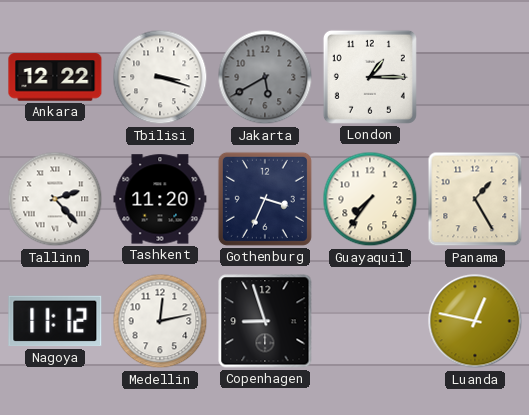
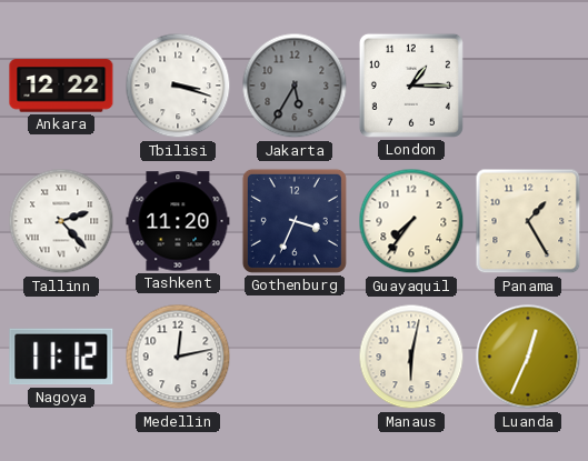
Jakarta: 5:40 -> 5:35
Copenhagen: 8:57 -> none
Manaus: none -> 6:02
Luanda: 12:47 -> 12:34
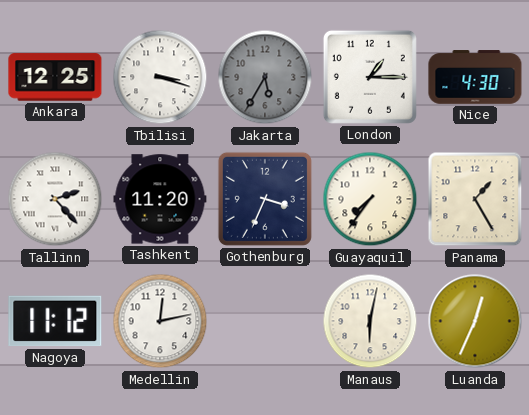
Ankara: 12:22 -> 12:25
Nice: none -> 4:30
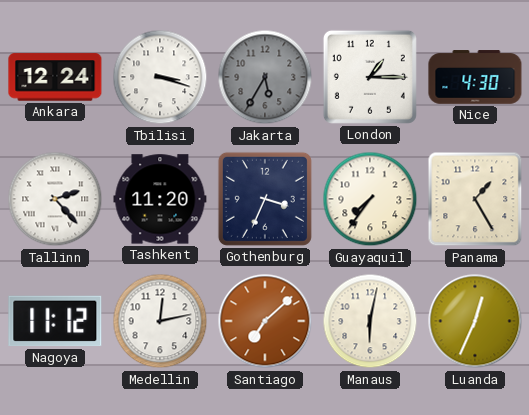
Ankara: 12:25 -> 12:24
Santiago: none -> 7:08
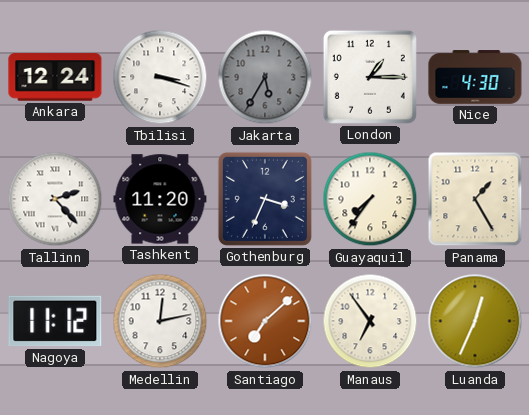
Manaus: 6:02 -> 6:54
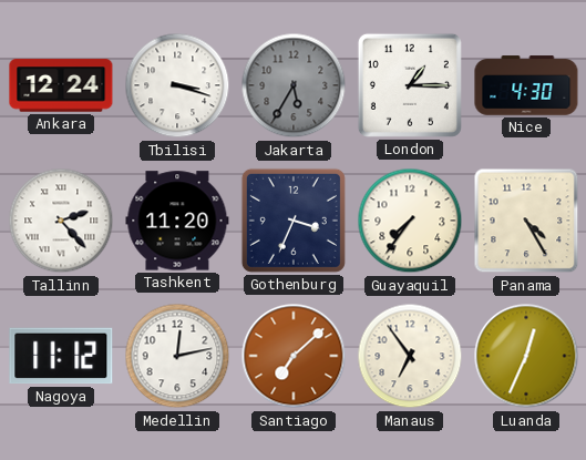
Panama: 1:25 -> 4:25
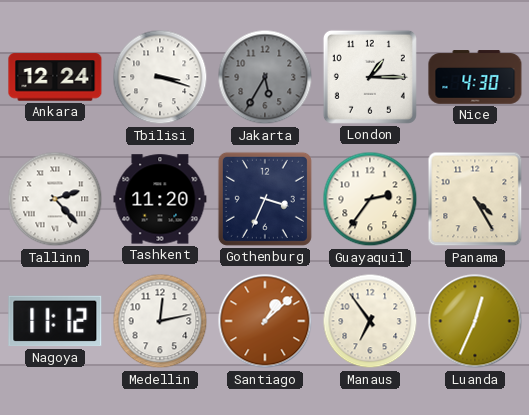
Guayaquil: 7:36 -> 2:36
Santiago: 7:08 -> 1:08
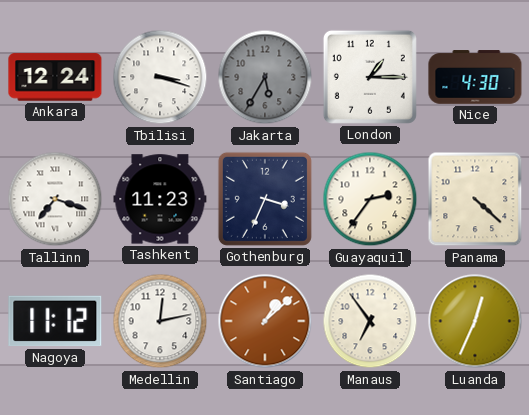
Tallinn: 2:23 -> 7:18
Tashkent: 11:20 -> 11:23
Panama: 4:25 -> 4:22
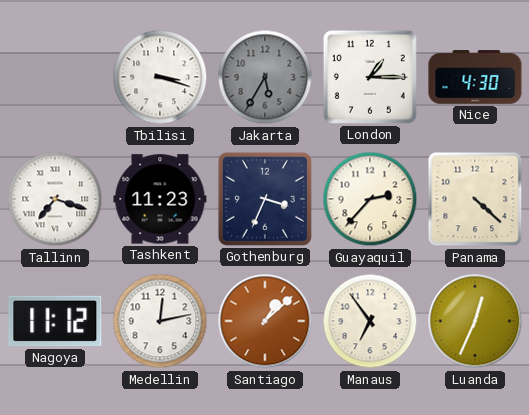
Ankara: 12:24 -> none
Guayaquil: 2:36 -> 2:37
